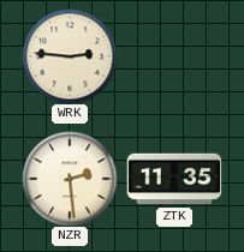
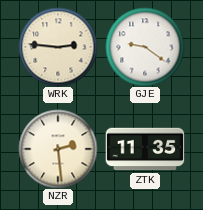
GJE: none -> 9:21
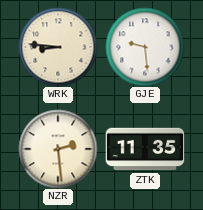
WRK: 2:46 -> 8:46
GJE: 9:21 -> 9:29
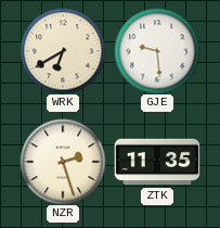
WRK: 8:46 -> 6:40
NZR: 2:29 -> 2:27
